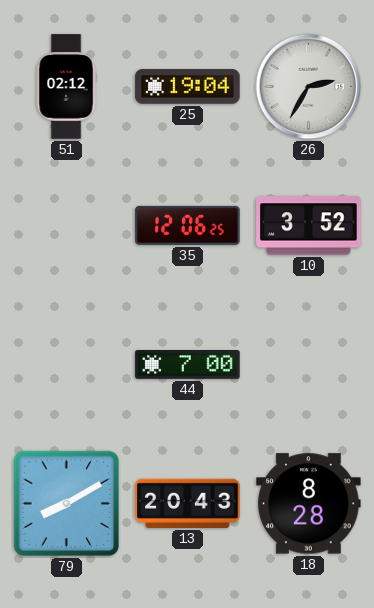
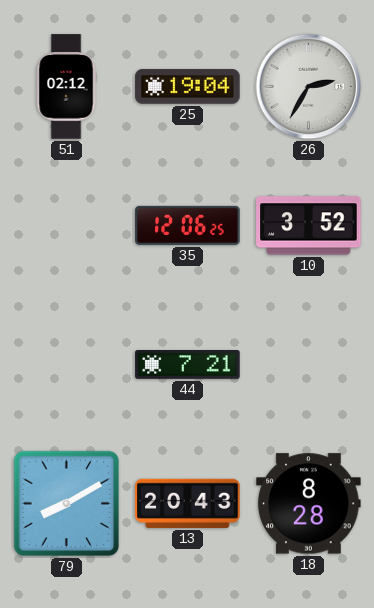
44: 7:00 -> 7:21
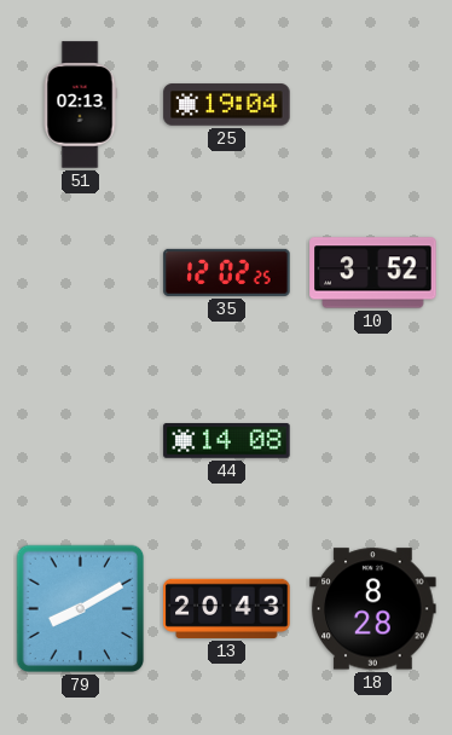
51: 02:12 -> 02:13
26: 2:35 -> none
35: 12:06 -> 12:02
44: 7:21 -> 14:08
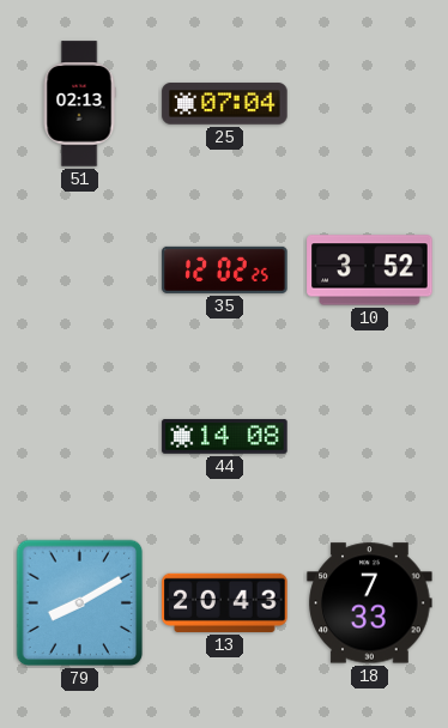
25: 19:04 -> 07:04
18: 8:28 -> 7:33
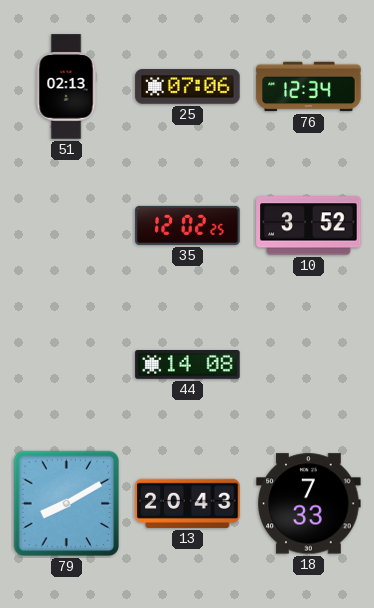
25: 07:04 -> 07:06
76: none -> 12:34
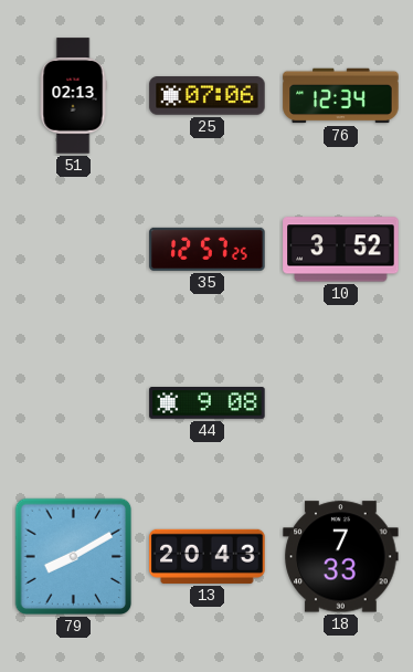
35: 12:02 -> 12:57
44: 14:08 -> 9:08
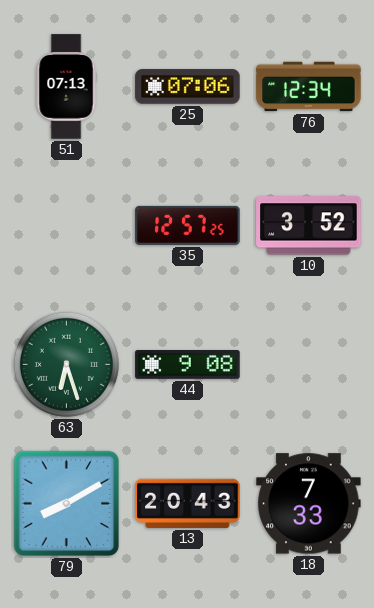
51: 02:13 -> 07:13
63: none -> 6:27
